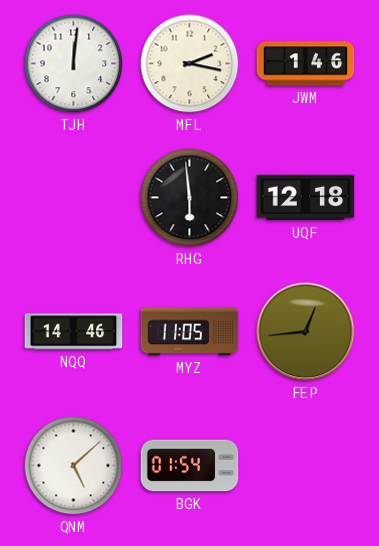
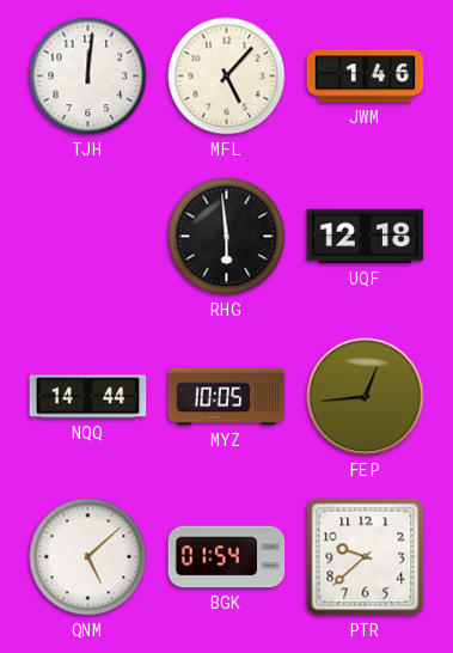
MFL: 2:17 -> 5:07
NQQ: 14:46 -> 14:44
MYZ: 11:05 -> 10:05
PTR: none -> 9:38
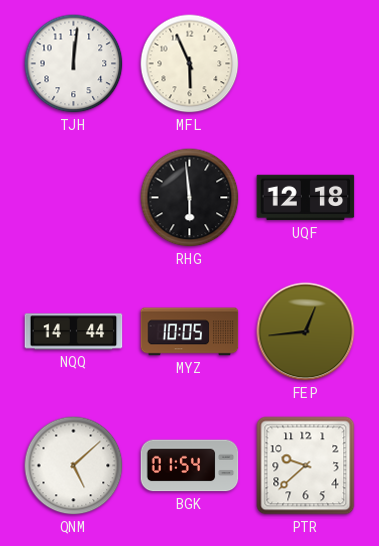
MFL: 5:07 -> 5:56
JWM: 1:46 -> none
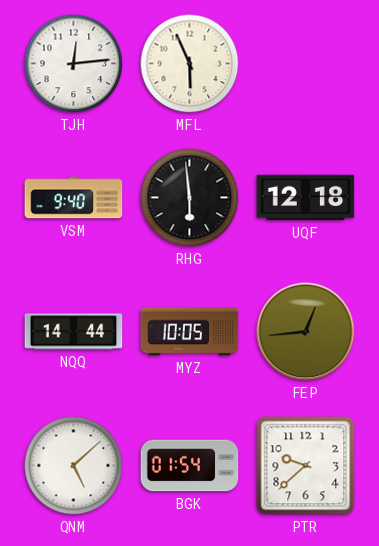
TJH: 12:01 -> 12:14
VSM: none -> 9:40
